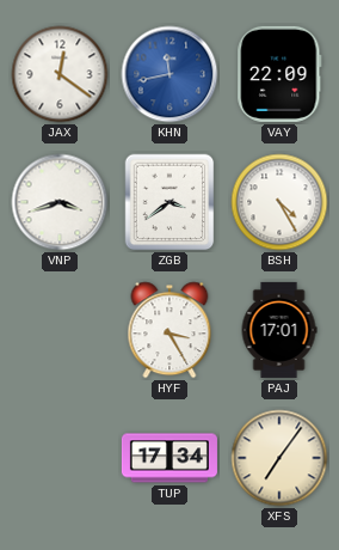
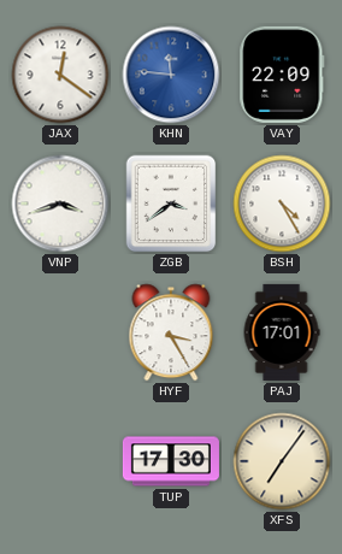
KHN: 11:43 -> 11:46
TUP: 17:34 -> 17:30
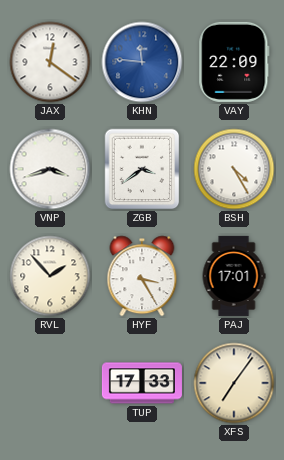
RVL: none -> 1:53
TUP: 17:30 -> 17:33
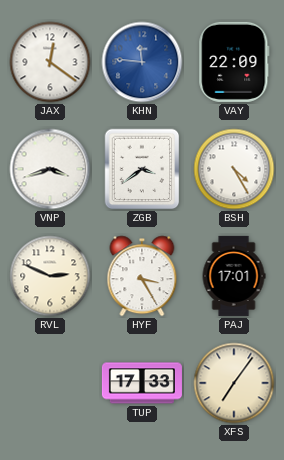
RVL: 1:53 -> 2:49
